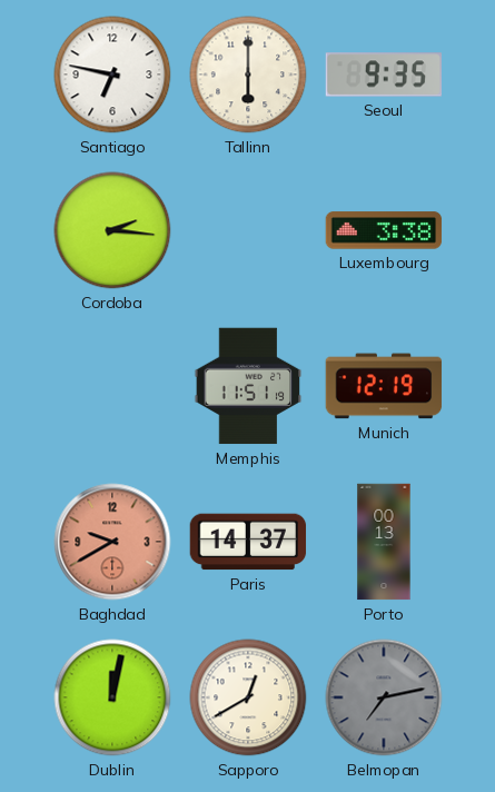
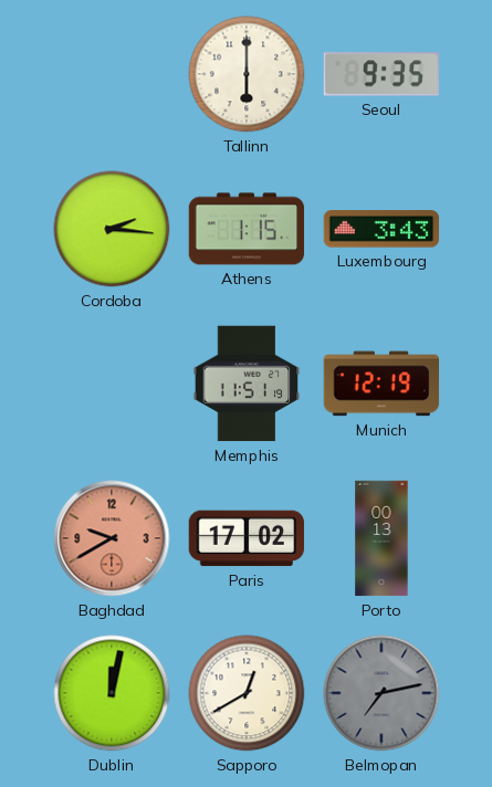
Santiago: 6:47 -> none
Athens: none -> 1:15
Luxembourg: 3:38 -> 3:43
Paris: 14:37 -> 17:02
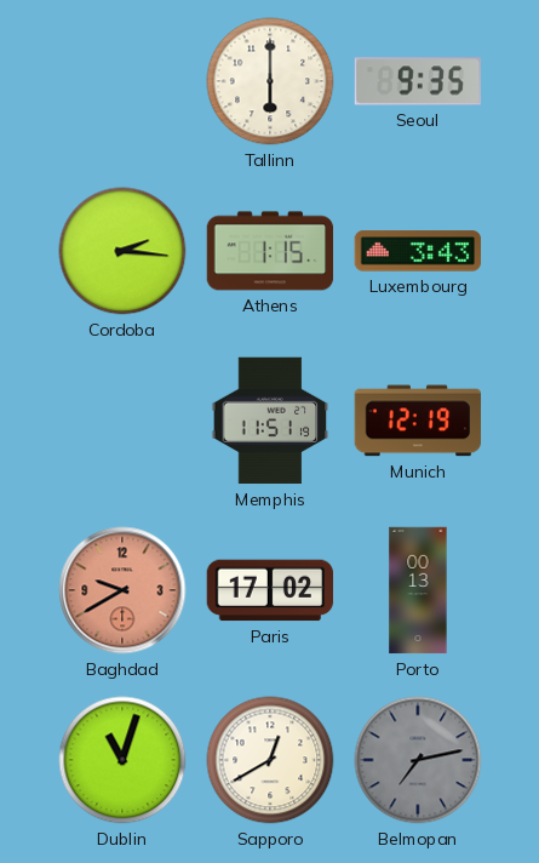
Dublin: 12:02 -> 11:03
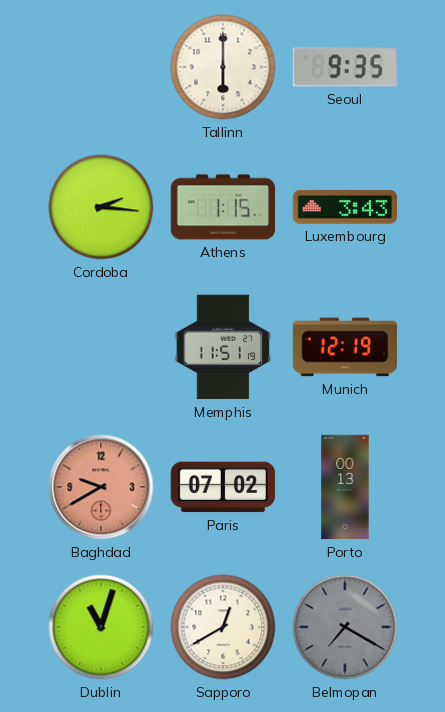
Paris: 17:02 -> 07:02
Belmopan: 7:13 -> 7:20
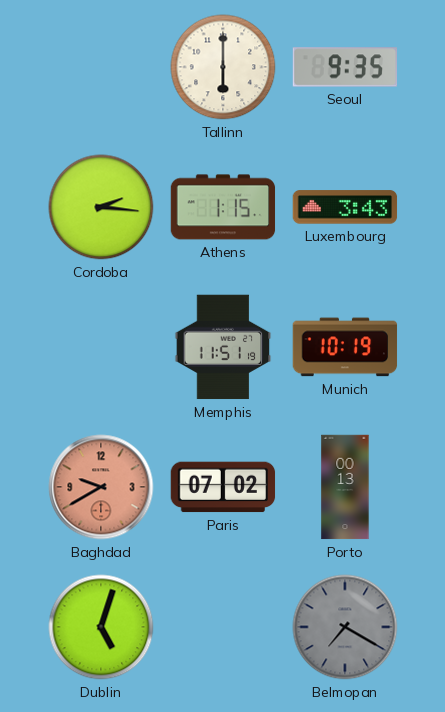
Munich: 12:19 -> 10:19
Dublin: 11:03 -> 5:03
Sapporo: 12:40 -> none
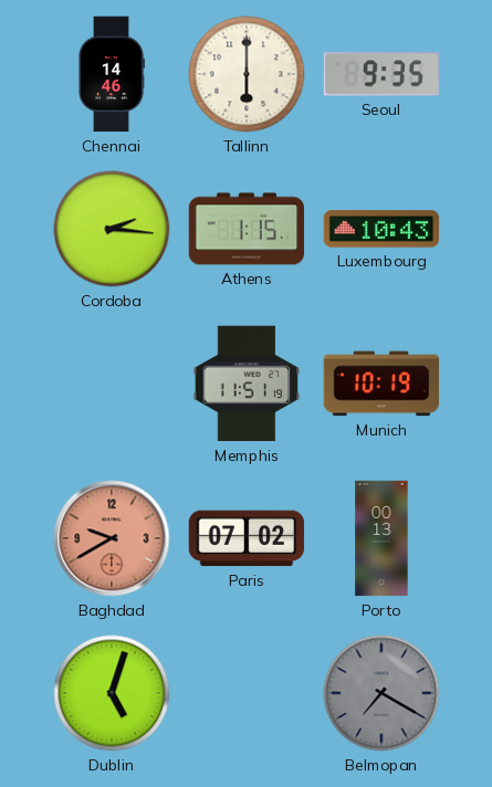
Chennai: none -> 14:46
Luxembourg: 3:43 -> 10:43
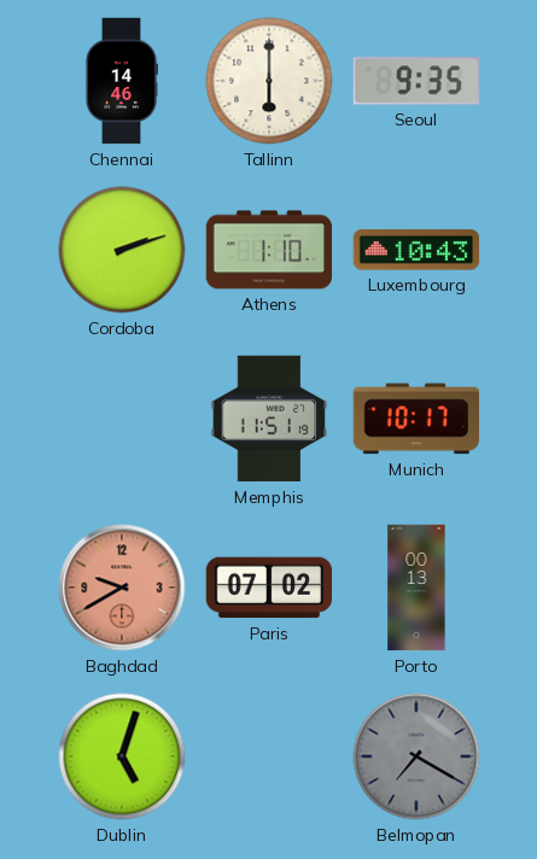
Cordoba: 2:16 -> 2:12
Athens: 1:15 -> 1:10
Munich: 10:19 -> 10:17
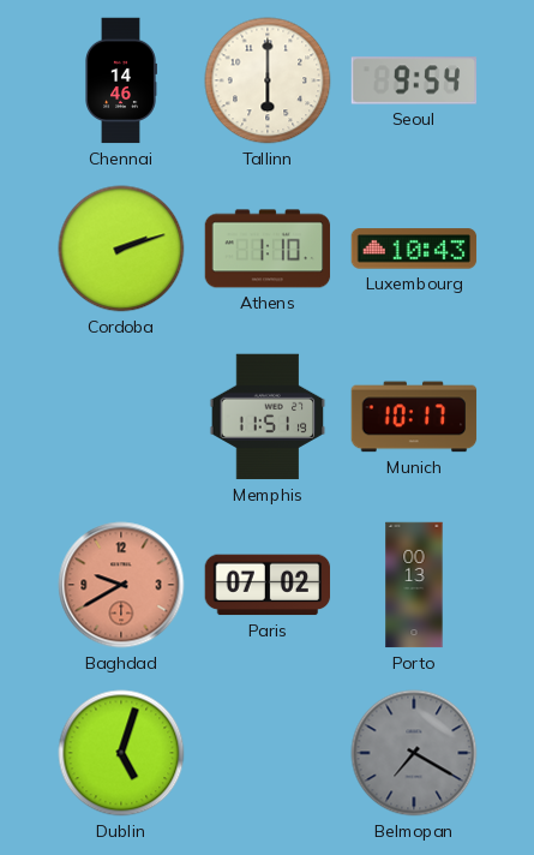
Seoul: 9:35 -> 9:54
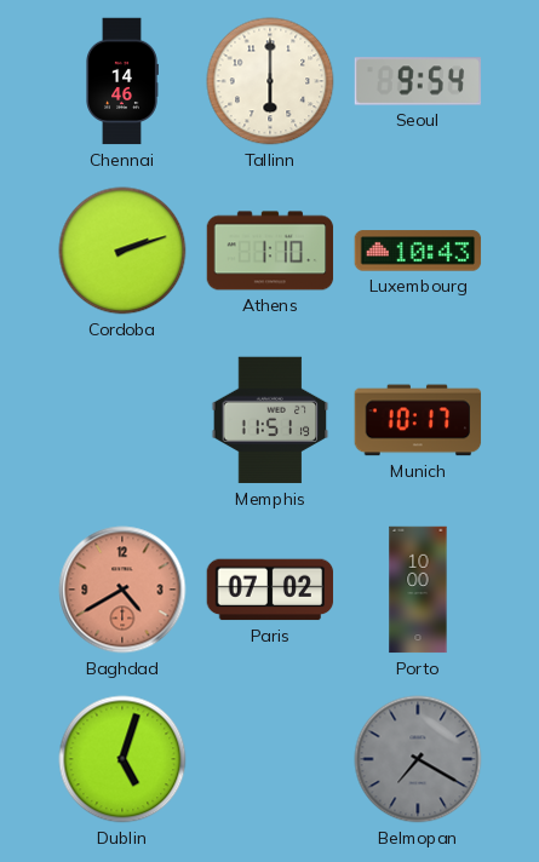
Baghdad: 9:40 -> 4:40
Porto: 00:13 -> 10:00
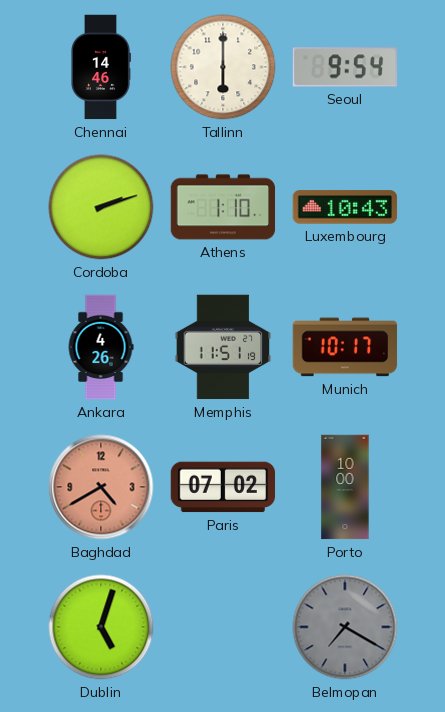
Ankara: none -> 4:26
